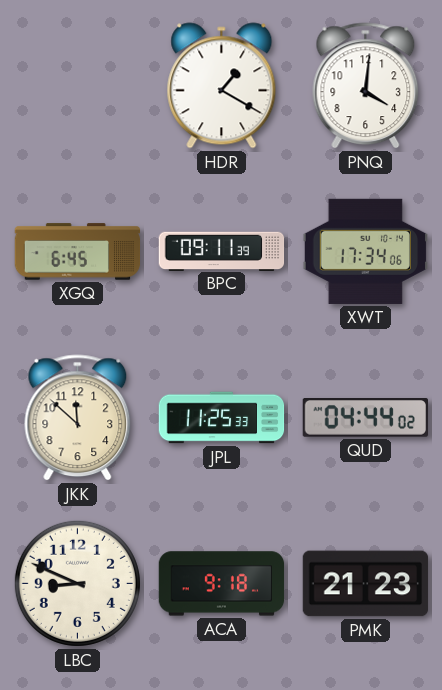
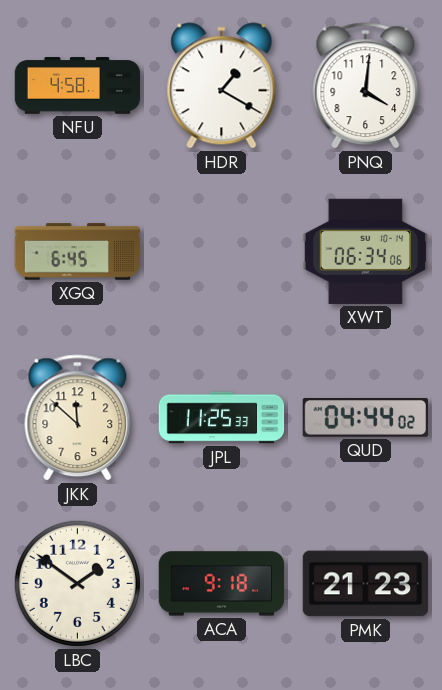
NFU: none -> 4:58
BPC: 09:11 -> none
XWT: 17:34 -> 06:34
LBC: 8:49 -> 1:51
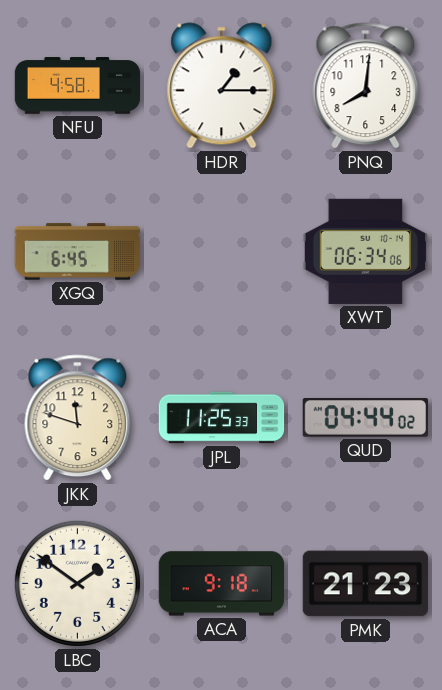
HDR: 1:20 -> 1:15
PNQ: 4:01 -> 8:01
JKK: 11:52 -> 11:48
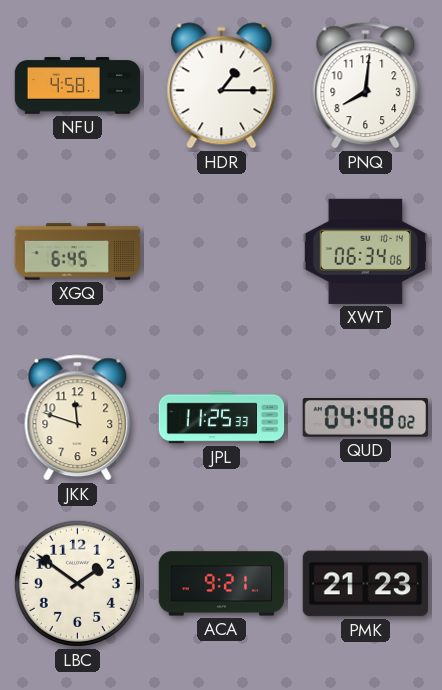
QUD: 04:44 -> 04:48
ACA: 9:18 -> 9:21
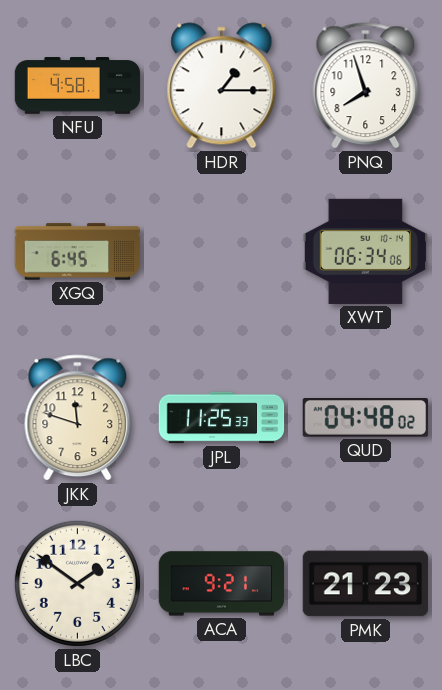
PNQ: 8:01 -> 7:57
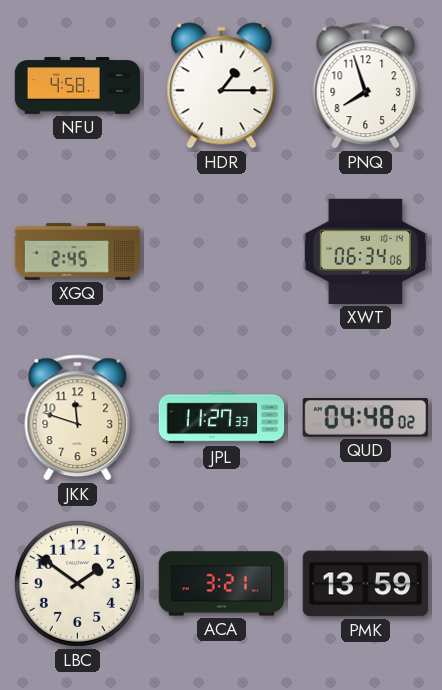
XGQ: 6:45 -> 2:45
JPL: 11:25 -> 11:27
ACA: 9:21 -> 3:21
PMK: 21:23 -> 13:59
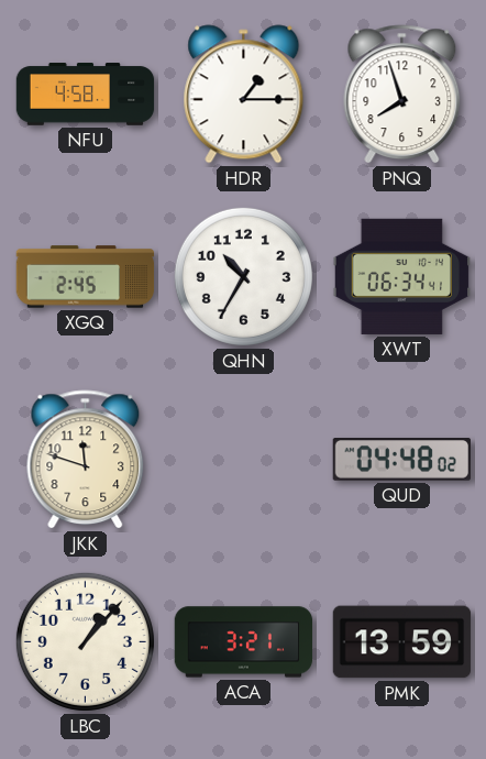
QHN: none -> 10:35
XWT: 06:34:06 -> 06:34:41
JPL: 11:27 -> none
LBC: 1:51 -> 1:07
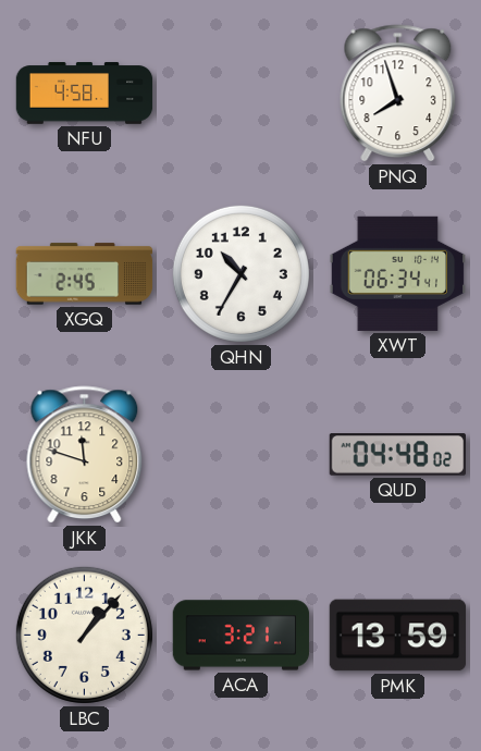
HDR: 1:15 -> none
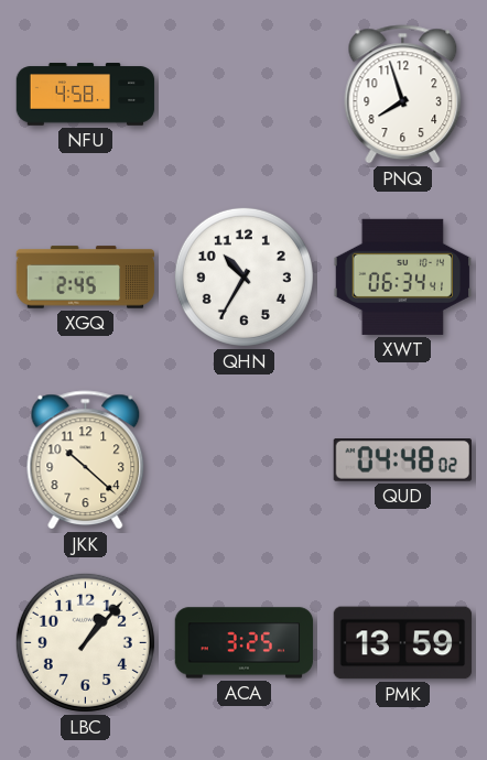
JKK: 11:48 -> 10:22
ACA: 3:21 -> 3:25
